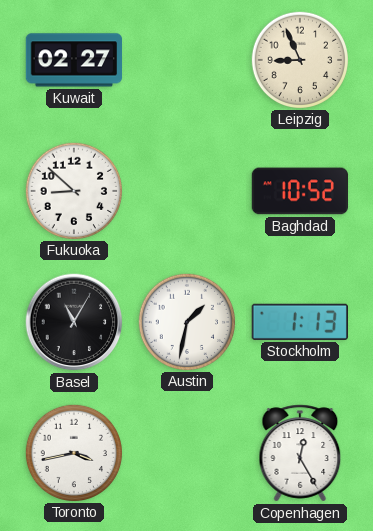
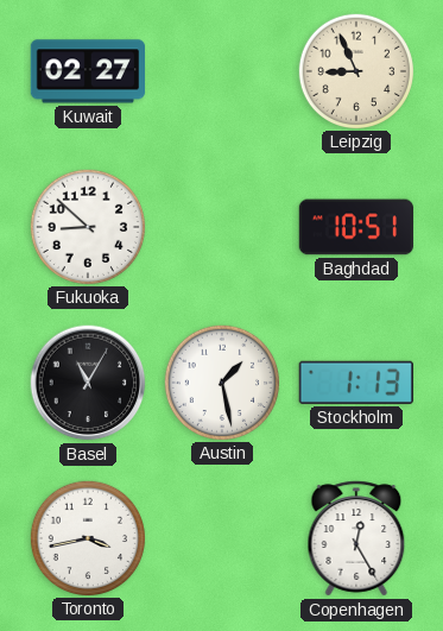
Baghdad: 10:52 -> 10:51
Austin: 1:32 -> 1:28
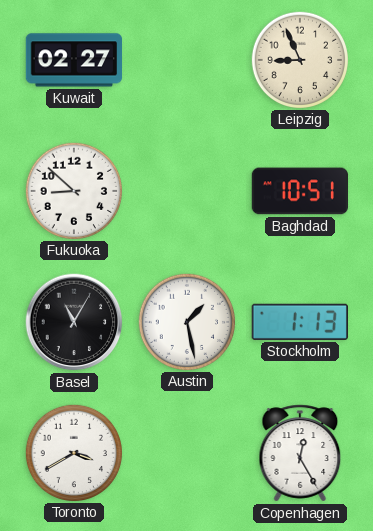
Toronto: 3:43 -> 3:40
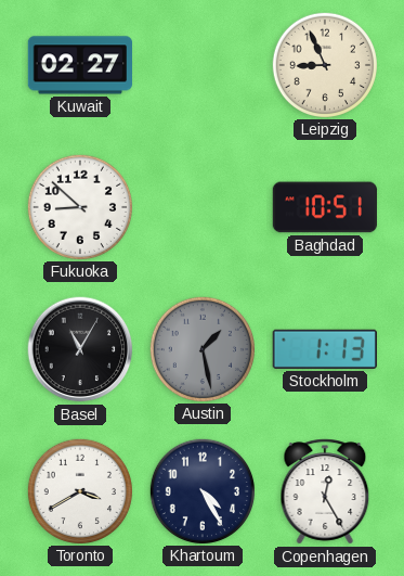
Austin dial: white -> grey
Khartoum: none -> 4:25
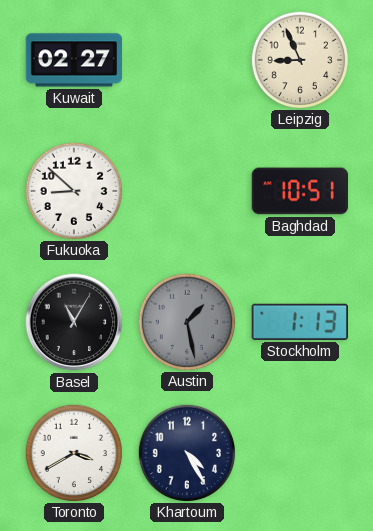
Copenhagen: 12:25 -> none
